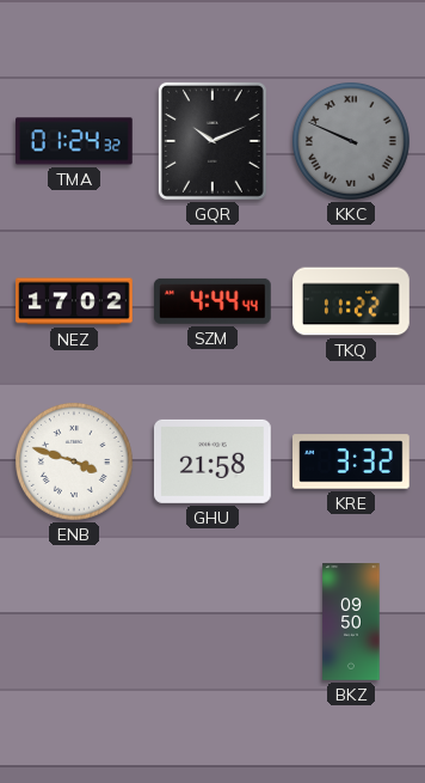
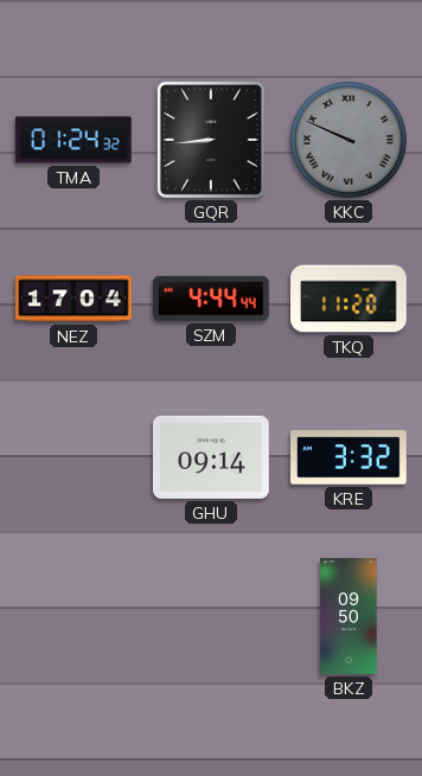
GQR: 10:11 -> 8:44
NEZ: 17:02 -> 17:04
TKQ: 11:22 -> 11:20
ENB: 3:48 -> none
GHU: 21:58 -> 09:14
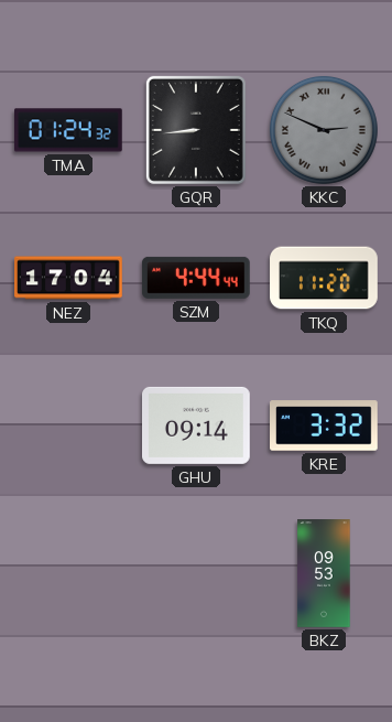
KKC: 9:49 -> 2:49
BKZ: 09:50 -> 09:53
